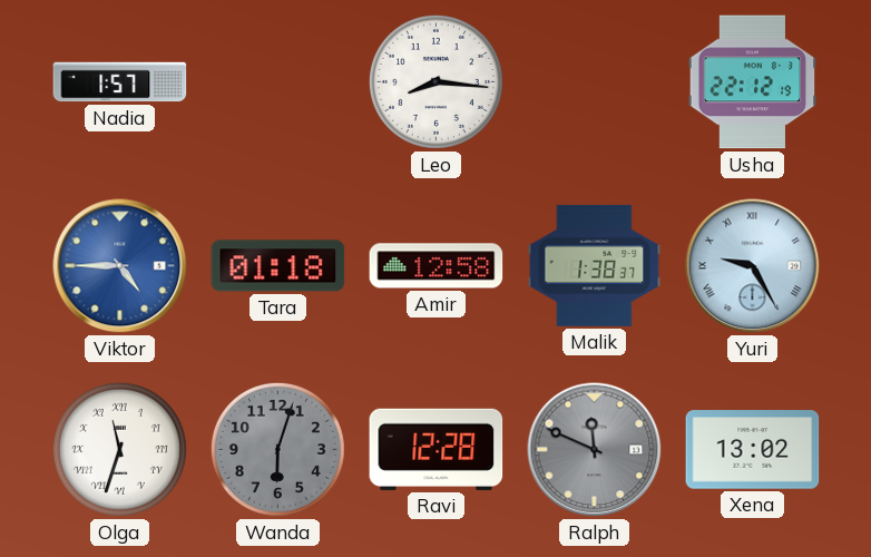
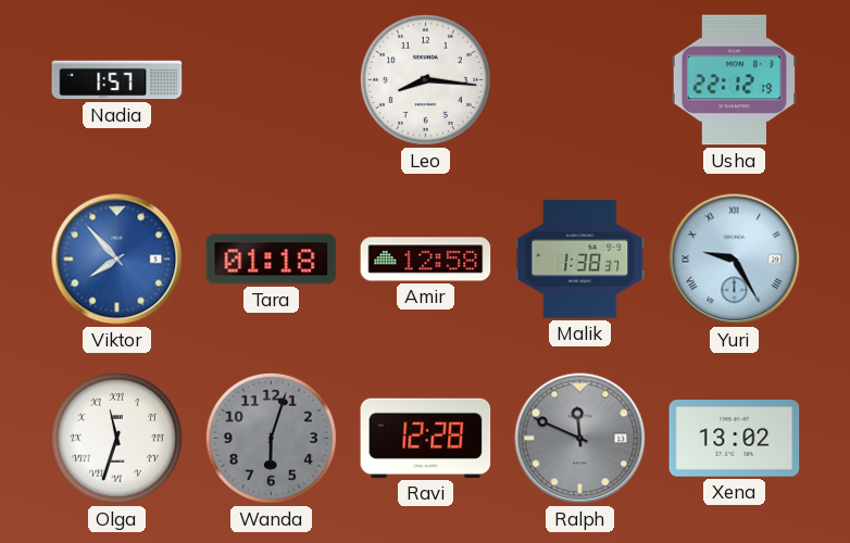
Viktor: 4:45 -> 7:53
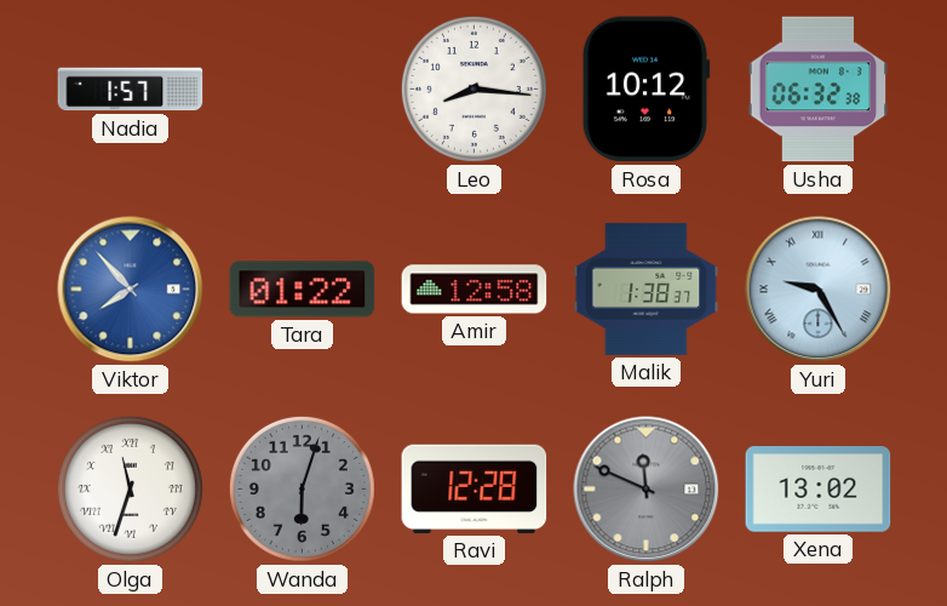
Rosa: none -> 10:12
Usha: 22:12 -> 06:32
Tara: 01:18 -> 01:22
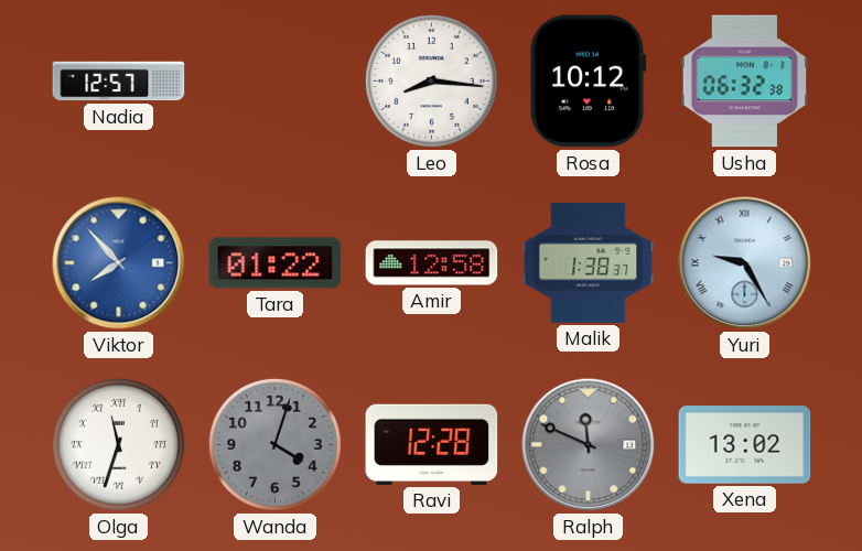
Nadia: 1:57 -> 12:57
Wanda: 6:03 -> 4:03
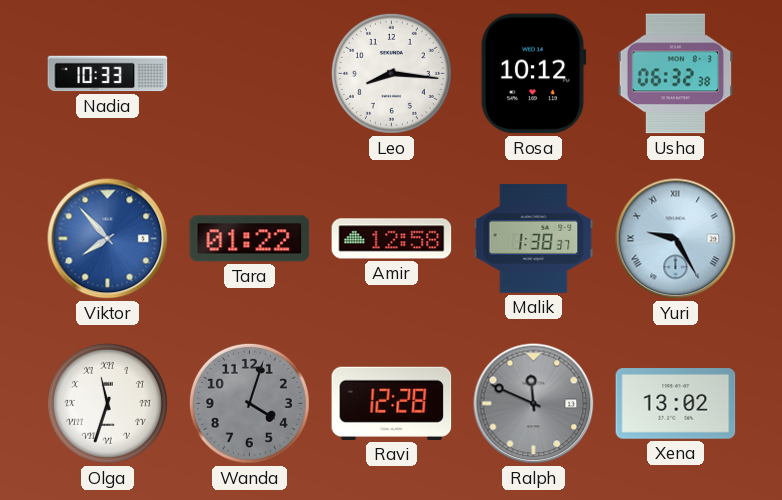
Nadia: 12:57 -> 10:33
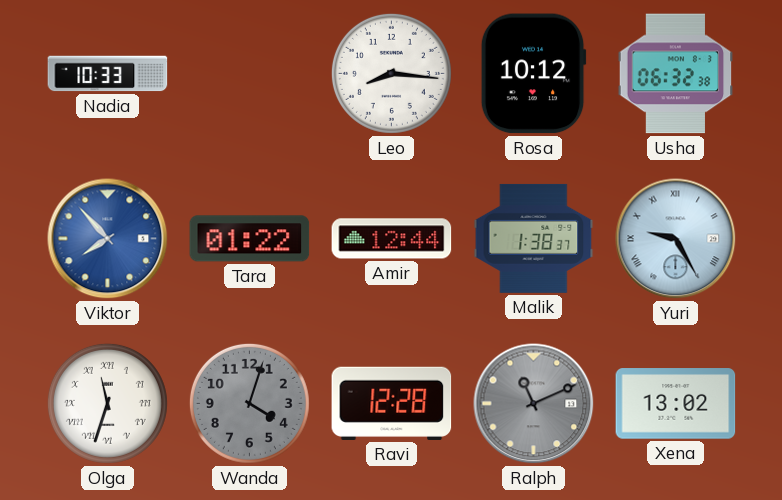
Amir: 12:58 -> 12:44
Ralph: 11:49 -> 11:11
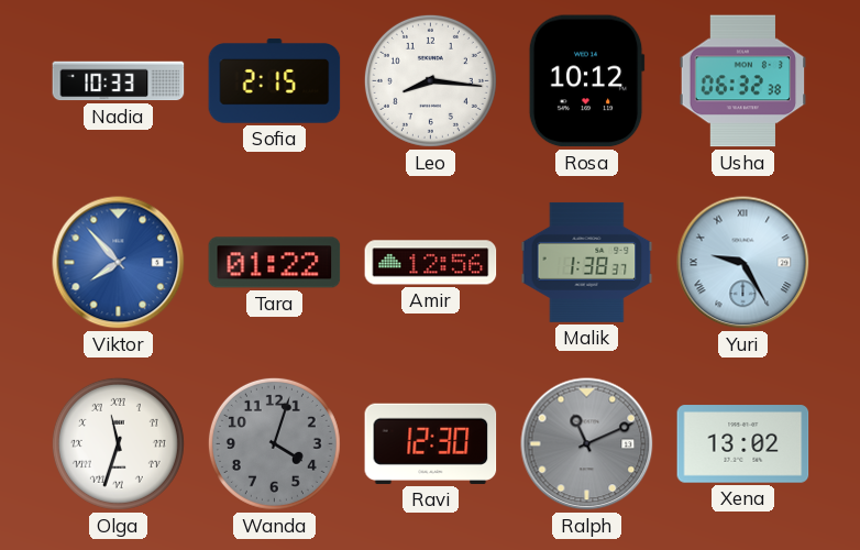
Sofia: none -> 2:15
Amir: 12:44 -> 12:56
Ravi: 12:28 -> 12:30
